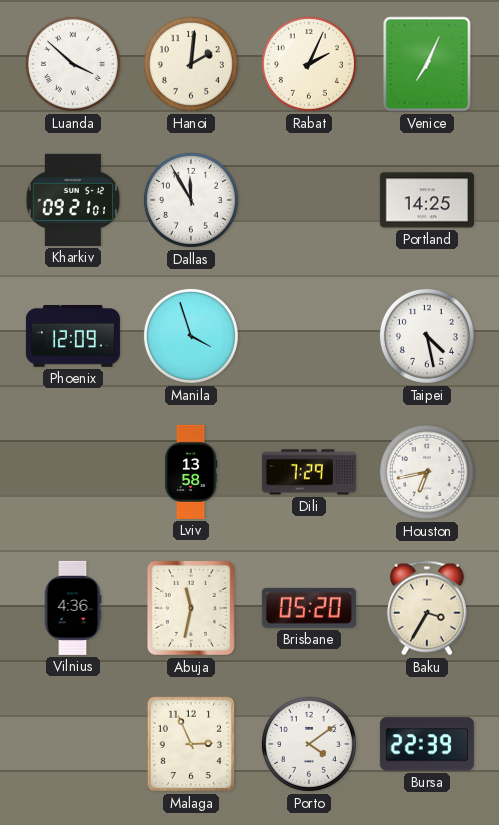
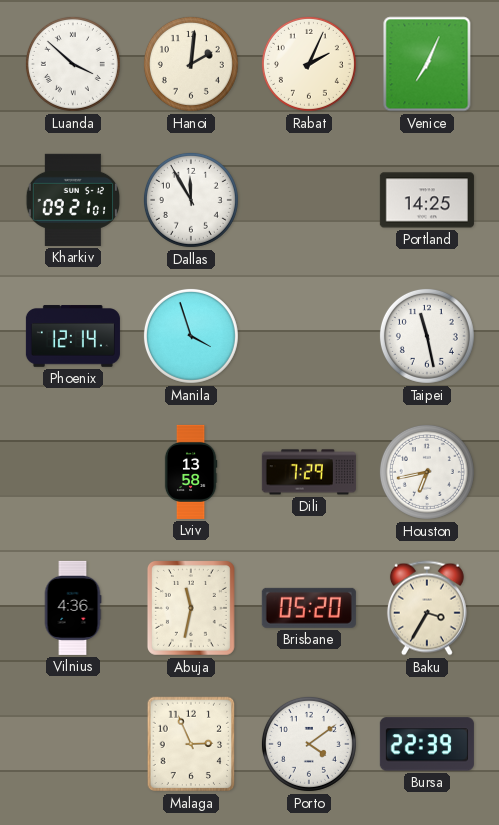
Phoenix: 12:09 -> 12:14
Taipei: 4:28 -> 11:28
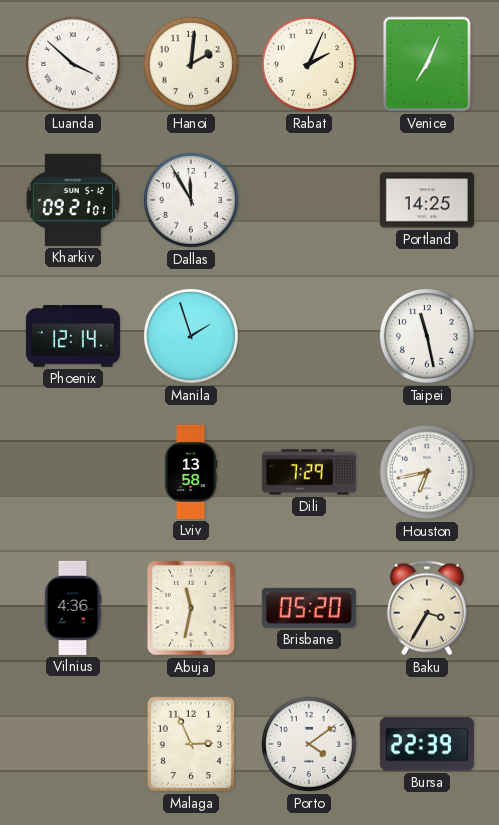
Manila: 3:57 -> 1:57
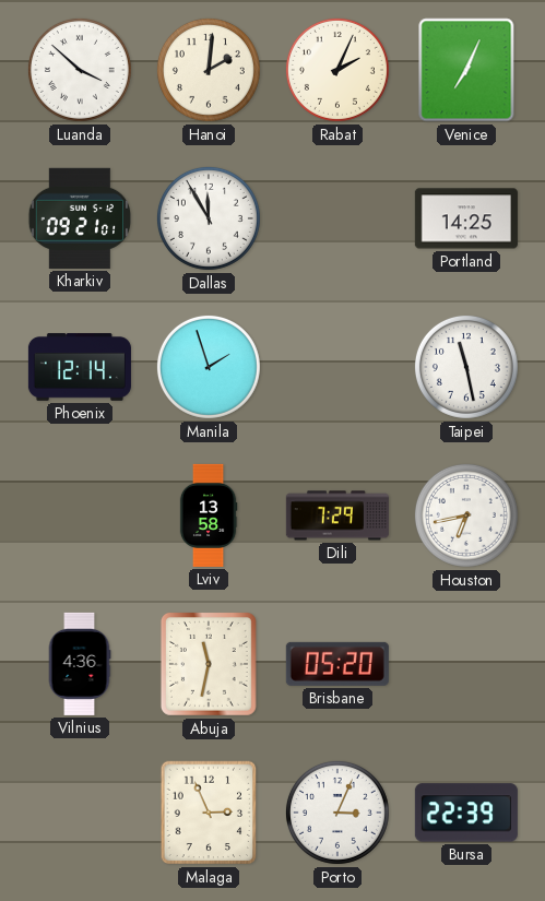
Baku: 3:35 -> none
Porto: 4:09 -> 3:04
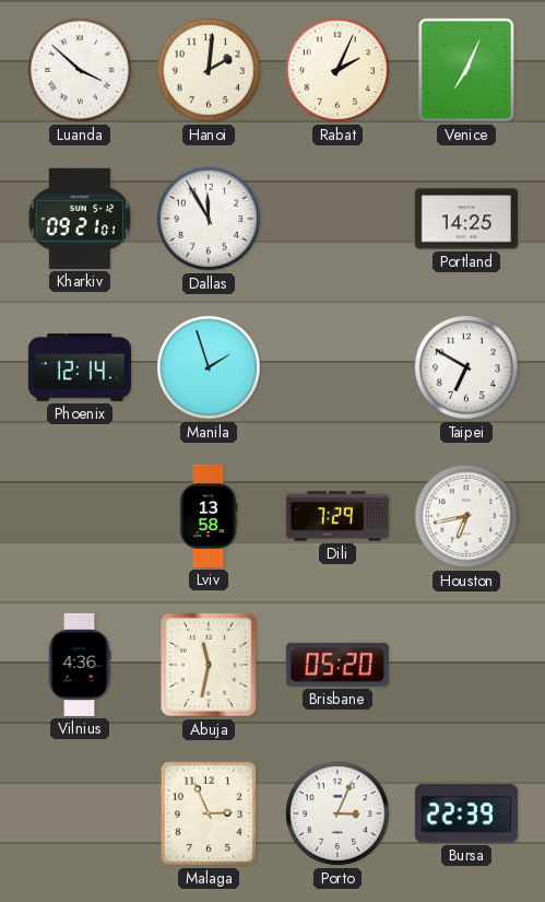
Taipei: 11:28 -> 6:50
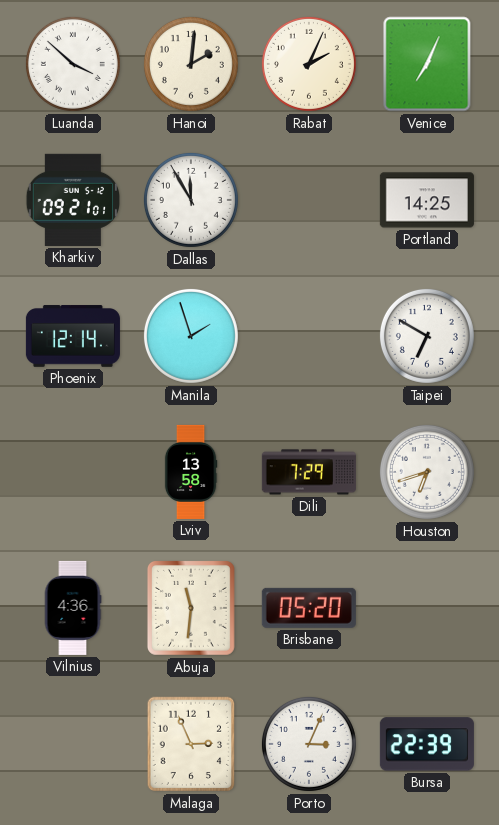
Houston: 6:43 -> 6:42
Abuja: 11:32 -> 11:31
